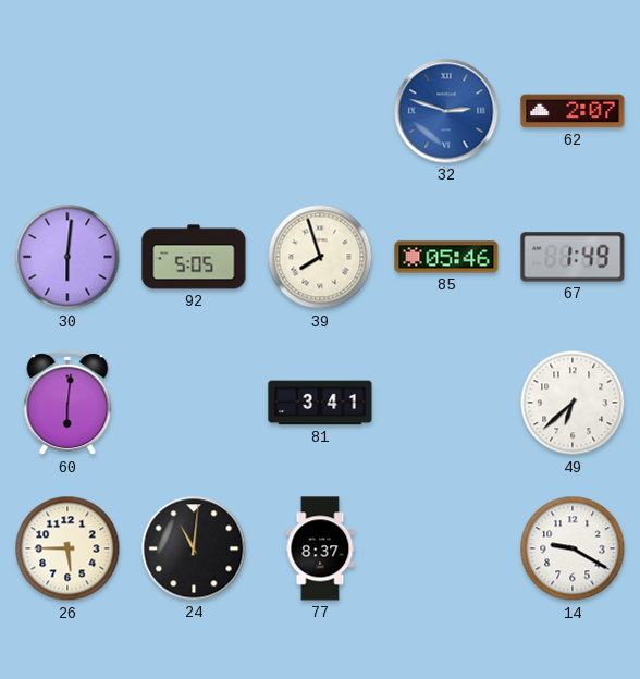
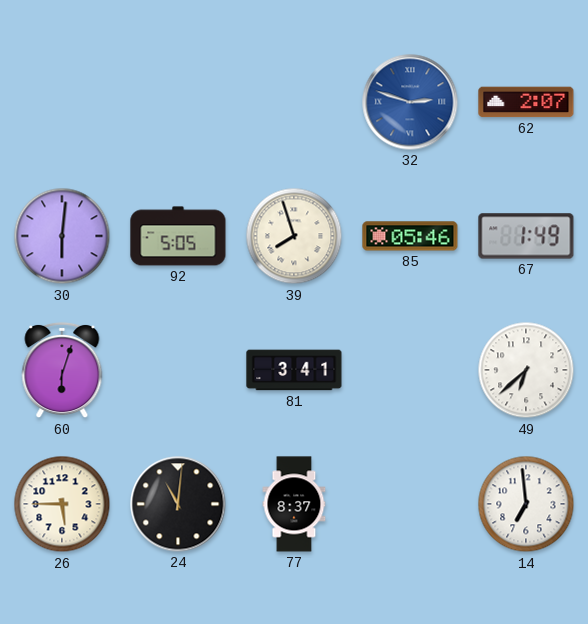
60: 6:01 -> 6:03
14: 9:20 -> 6:59
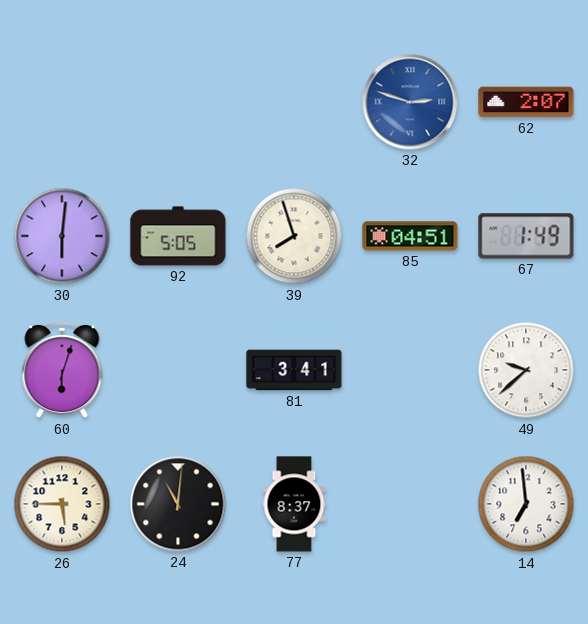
85: 05:46 -> 04:51
49: 6:38 -> 9:38
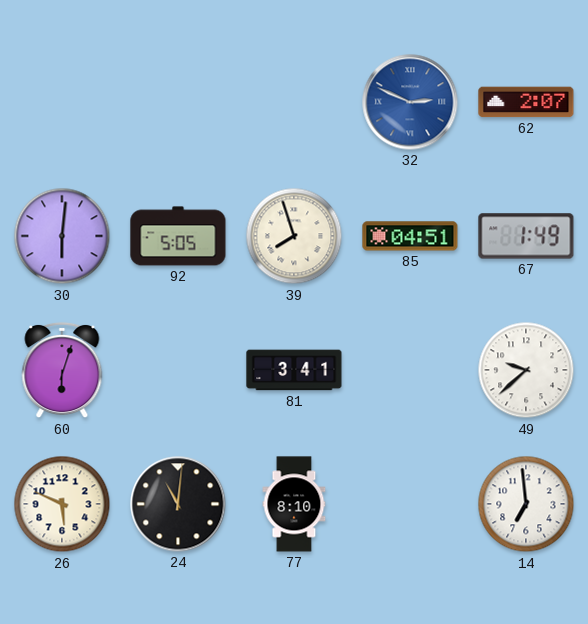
32: 2:48 -> 2:49
26: 5:45 -> 5:49
77: 8:37 -> 8:10
